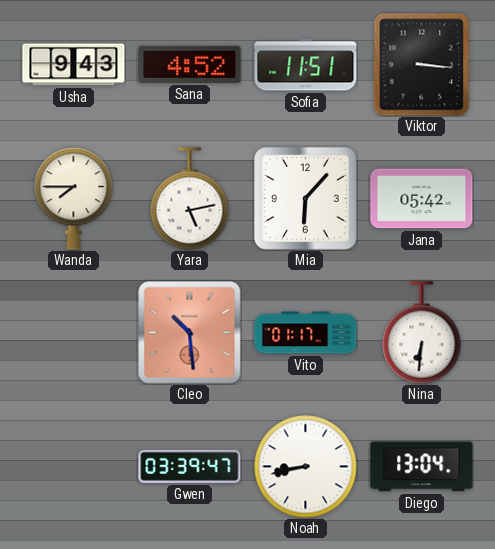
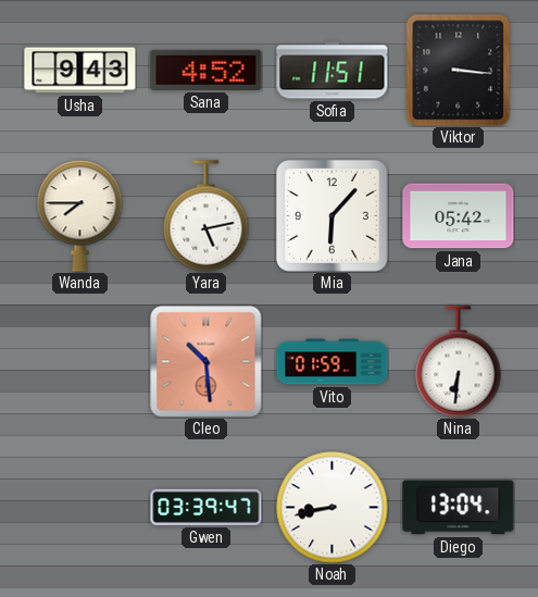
Vito: 01:17 -> 01:59
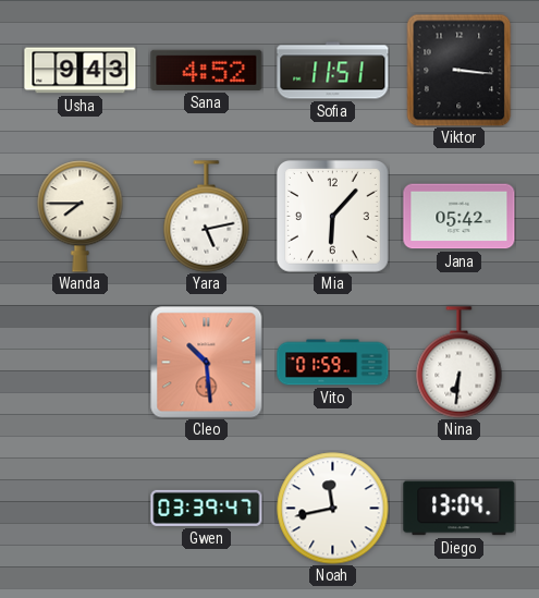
Noah: 8:43 -> 11:43
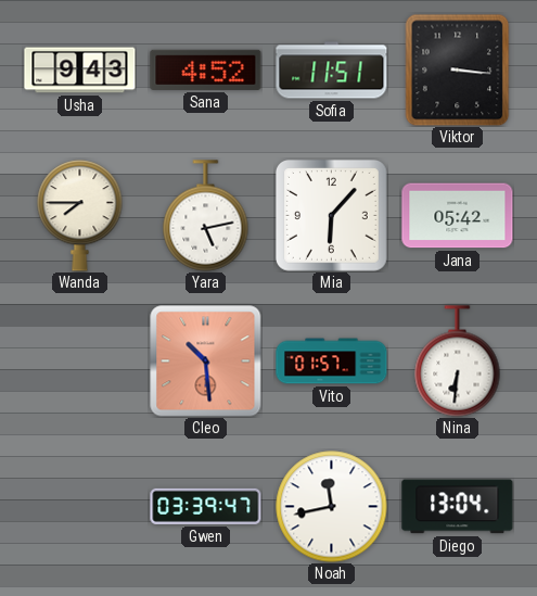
Vito: 01:59 -> 01:57
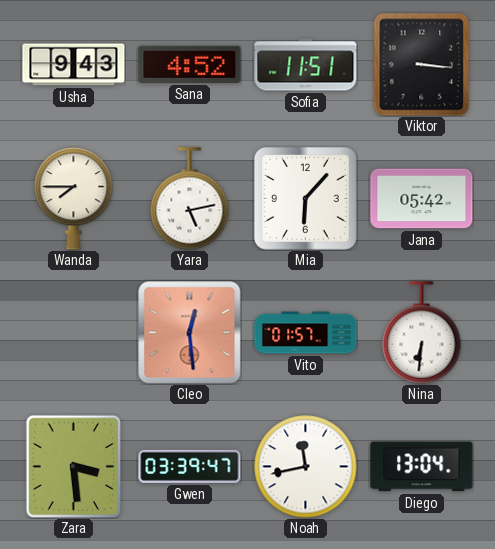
Cleo: 10:29 -> 12:29
Zara: none -> 3:29
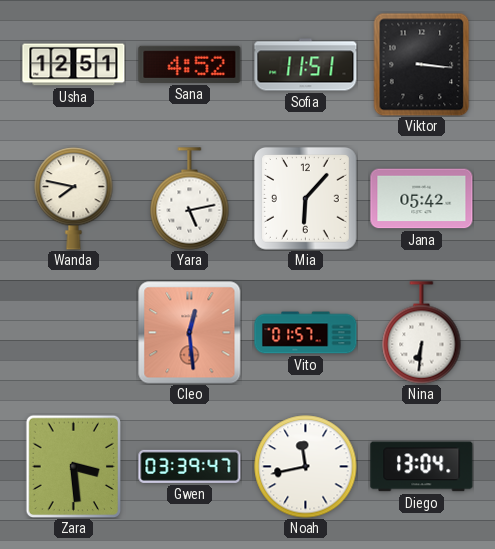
Usha: 9:43 -> 12:51
Wanda: 7:45 -> 7:47
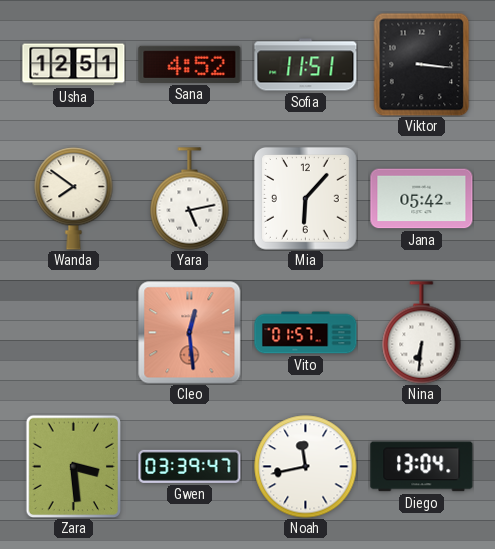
Wanda: 7:47 -> 7:51
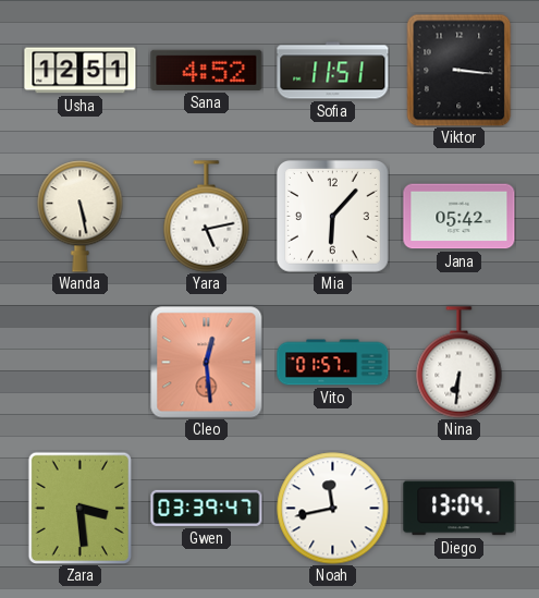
Wanda: 7:51 -> 5:28
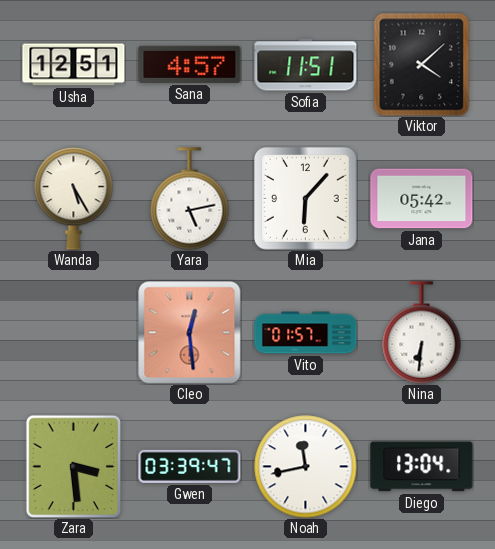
Sana: 4:52 -> 4:57
Viktor: 3:16 -> 4:08
Wanda: 5:28 -> 5:25
